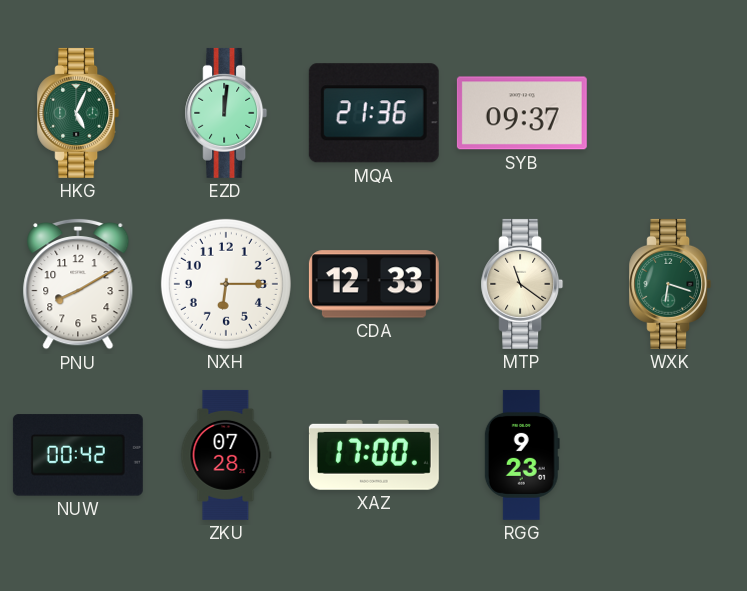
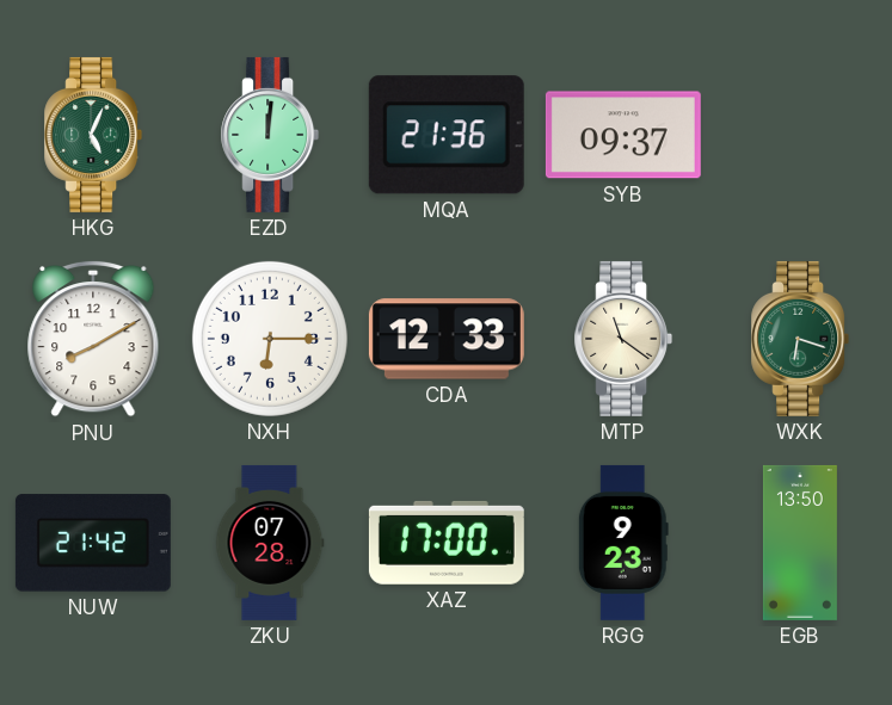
NUW: 00:42 -> 21:42
EGB: none -> 13:50
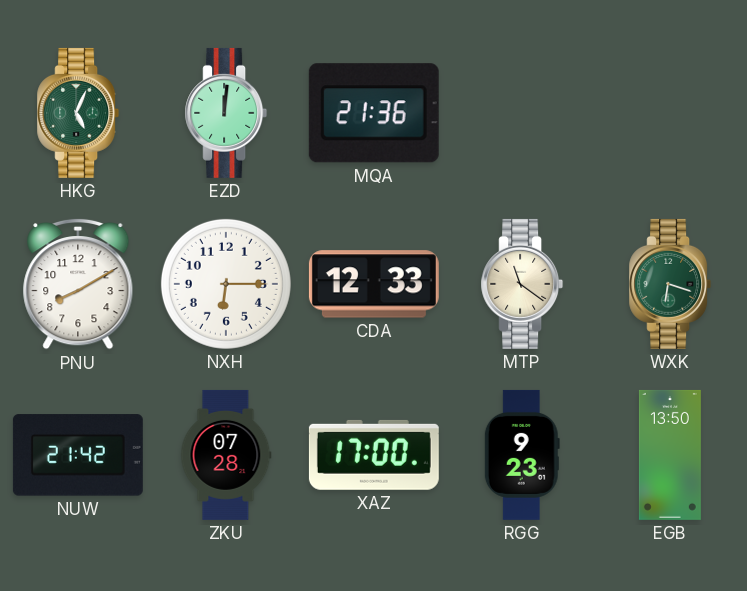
SYB: 09:37 -> none
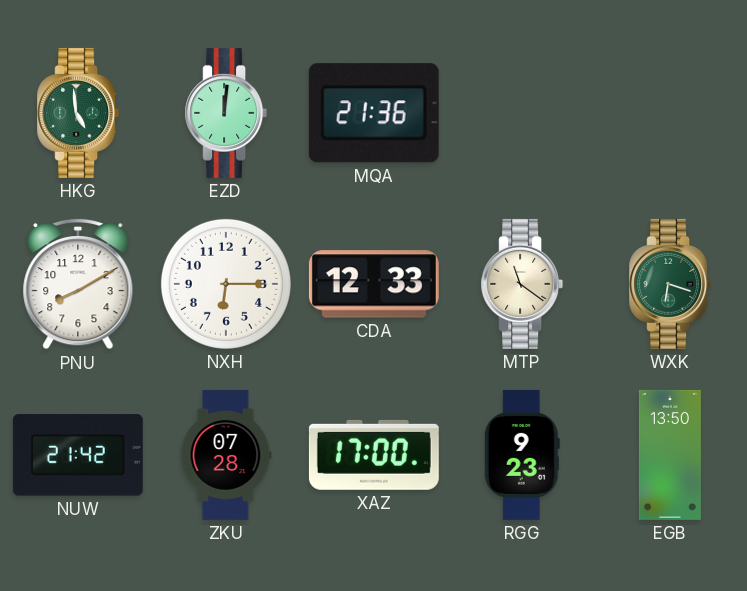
HKG: 5:04 -> 4:59
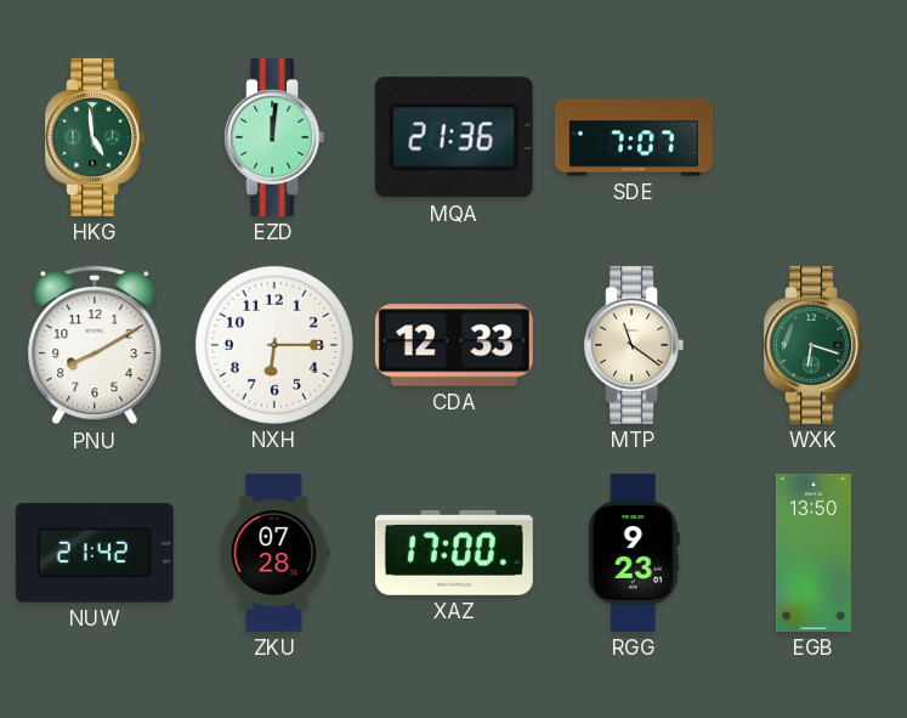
SDE: none -> 7:07
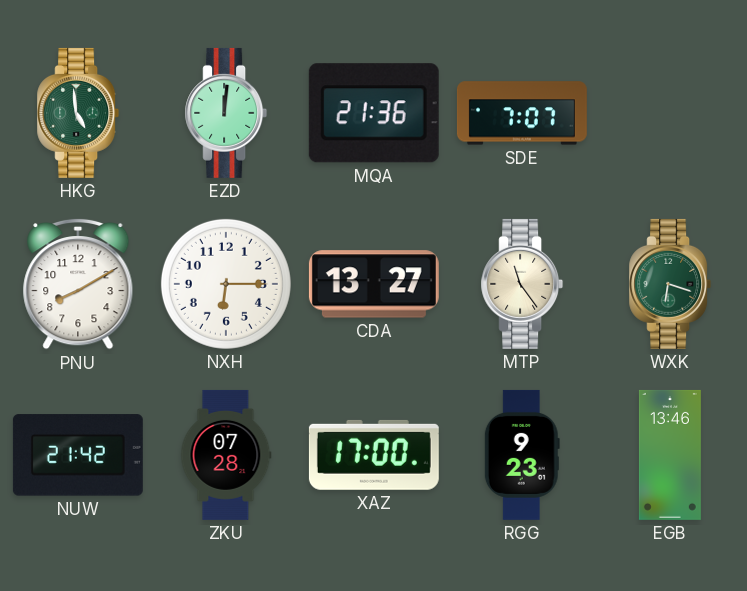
CDA: 12:33 -> 13:27
MTP: 11:21 -> 11:24
EGB: 13:50 -> 13:46
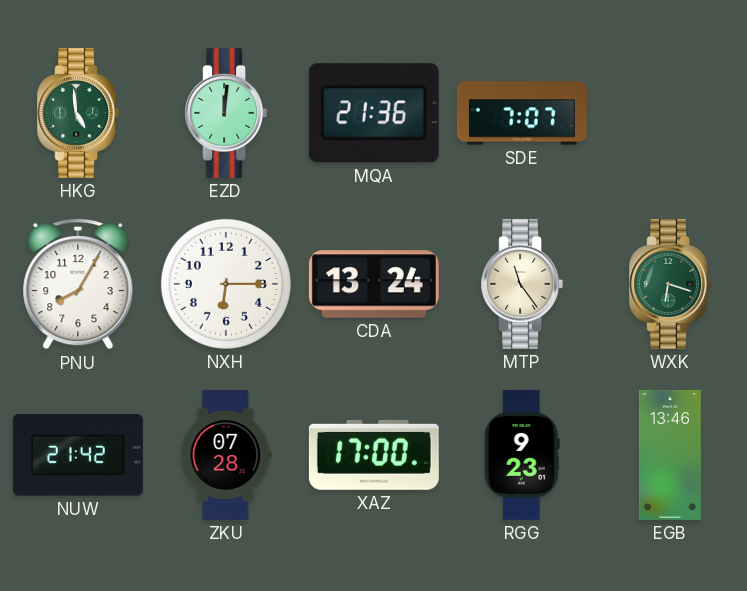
PNU: 8:10 -> 8:05
CDA: 13:27 -> 13:24
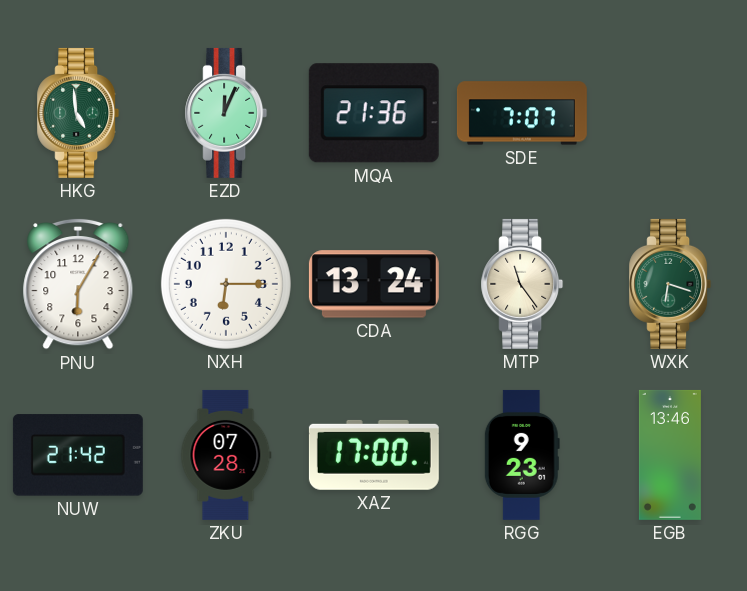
EZD: 12:01 -> 12:04
PNU: 8:05 -> 6:05
